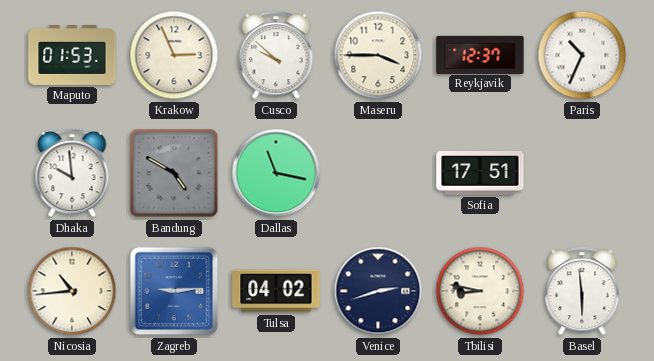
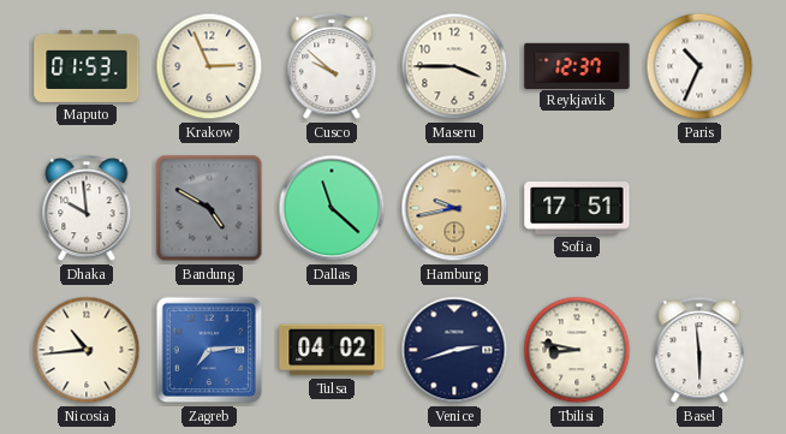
Dallas: 11:17 -> 11:22
Hamburg: none -> 9:43
Zagreb: 9:14 -> 7:14
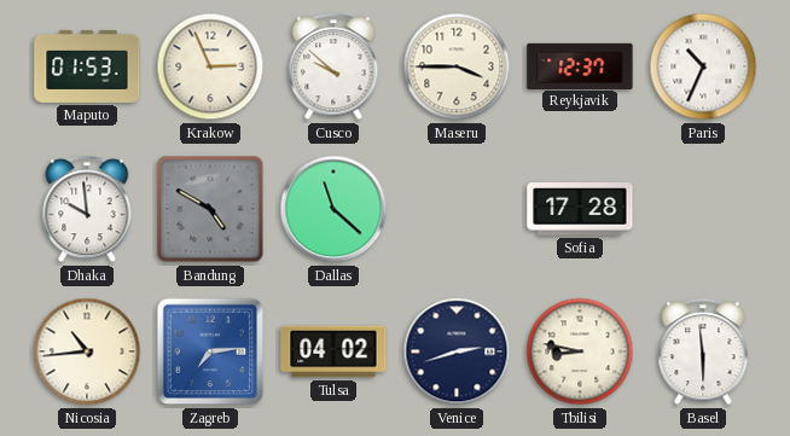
Hamburg: 9:43 -> none
Sofia: 17:51 -> 17:28
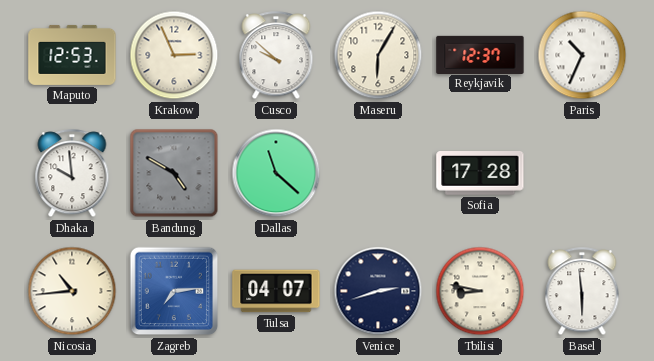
Maputo: 01:53 -> 12:53
Maseru: 3:45 -> 6:05
Tulsa: 04:02 -> 04:07
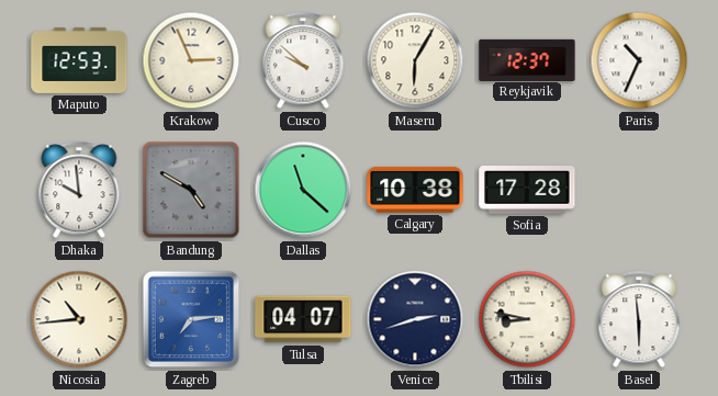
Calgary: none -> 10:38
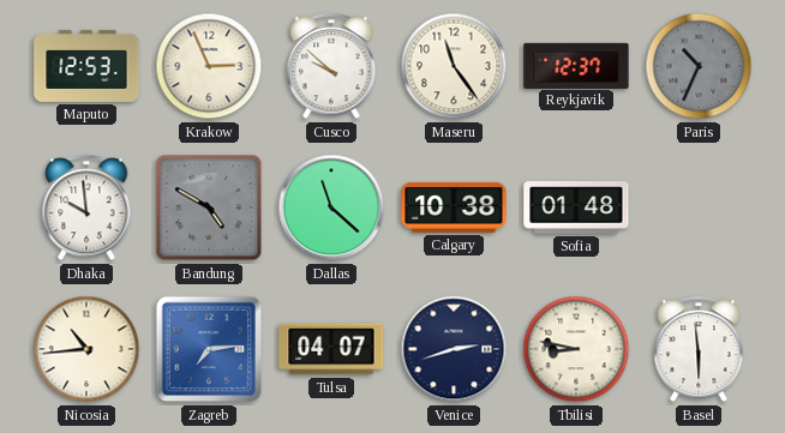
Maseru: 6:05 -> 11:24
Paris dial: white -> grey
Sofia: 17:28 -> 01:48
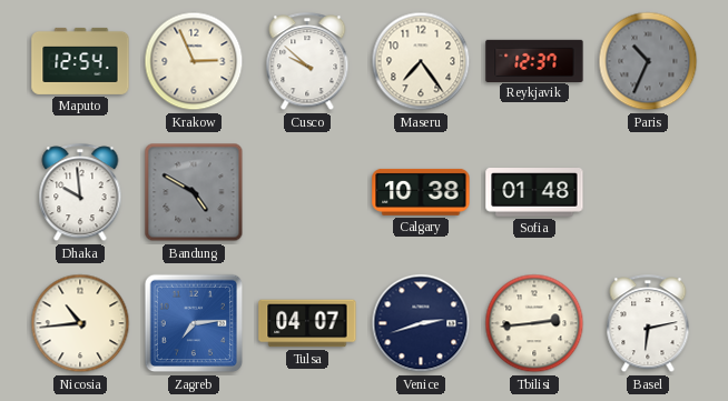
Maputo: 12:53 -> 12:54
Maseru: 11:24 -> 7:24
Dallas: 11:22 -> none
Tbilisi: 8:47 -> 2:44
Basel: 5:59 -> 6:13
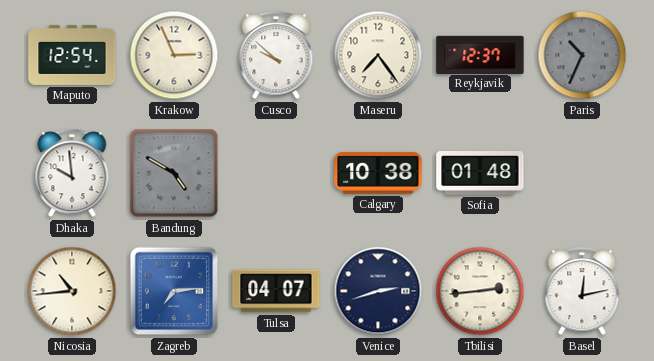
Basel: 6:13 -> 12:13
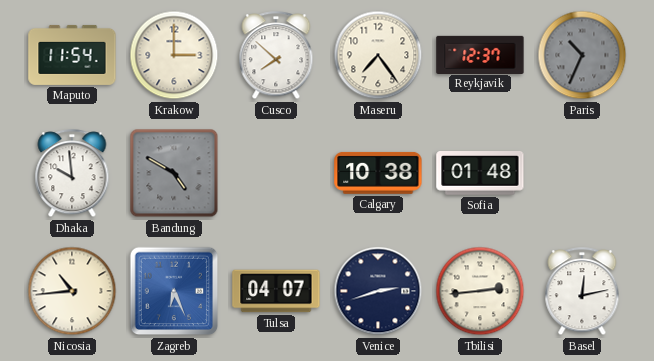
Maputo: 12:54 -> 11:54
Krakow: 2:56 -> 3:00
Cusco: 9:52 -> 7:52
Zagreb: 7:14 -> 6:26
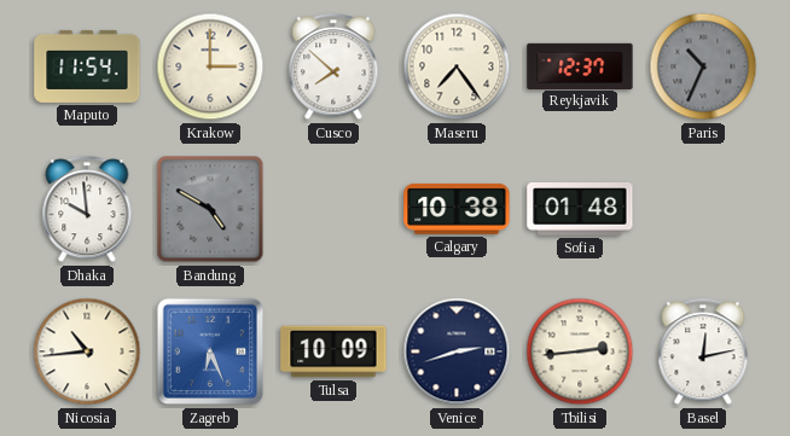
Tulsa: 04:07 -> 10:09
